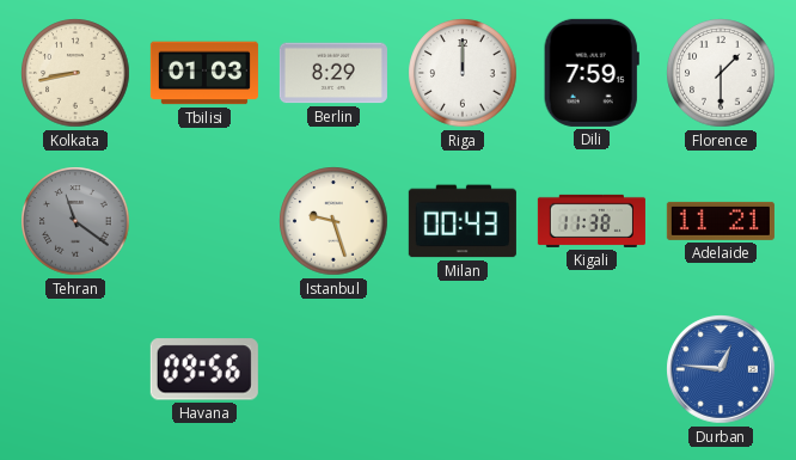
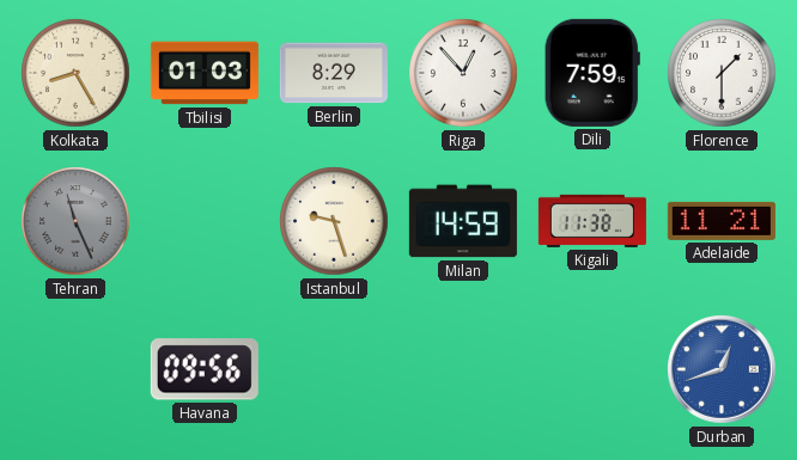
Kolkata: 8:43 -> 8:25
Riga: 12:00 -> 12:53
Tehran: 11:21 -> 11:26
Milan: 00:43 -> 14:59
Durban: 12:46 -> 12:42
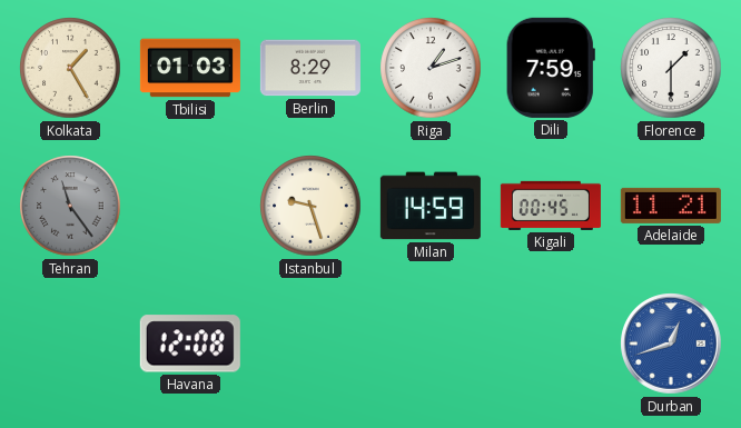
Kolkata: 8:25 -> 1:25
Riga: 12:53 -> 1:12
Tehran: 11:26 -> 11:24
Kigali: 11:38 -> 00:45
Havana: 09:56 -> 12:08
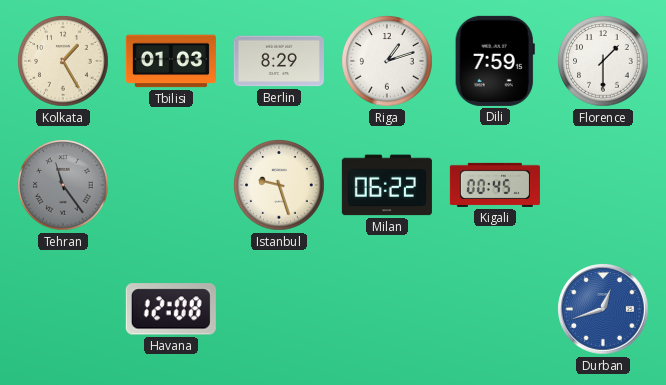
Milan: 14:59 -> 06:22
Adelaide: 11:21 -> none
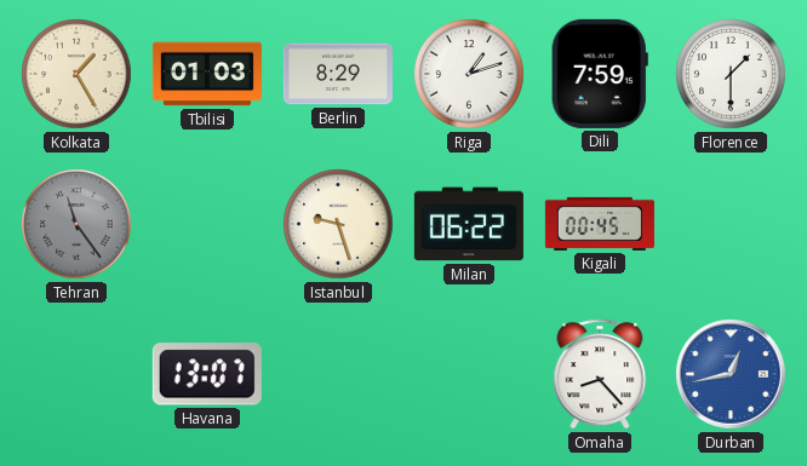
Havana: 12:08 -> 13:07
Omaha: none -> 8:23
Durban: 12:42 -> 12:43
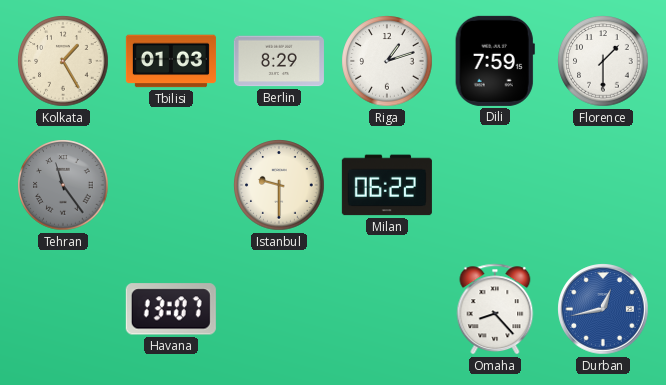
Istanbul: 9:27 -> 9:30
Kigali: 00:45 -> none
